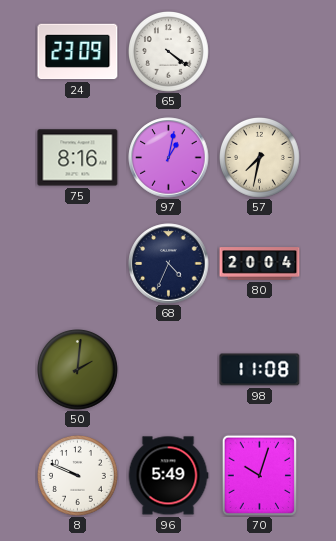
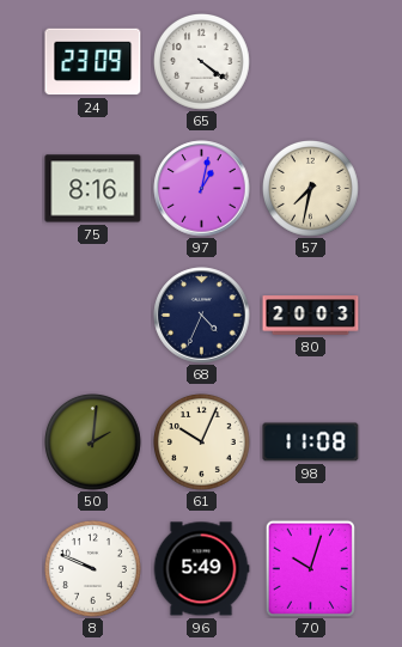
80: 20:04 -> 20:03
61: none -> 10:04
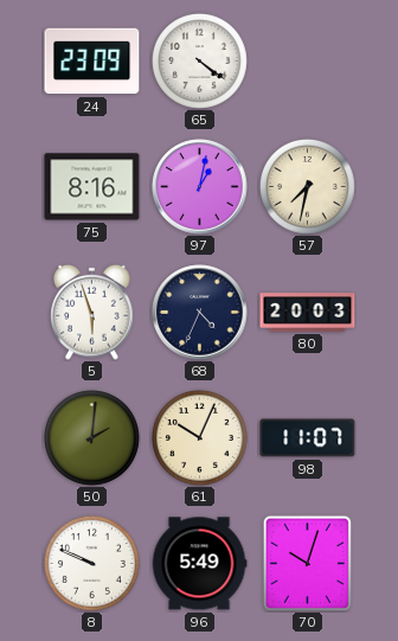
5: none -> 5:57
98: 11:08 -> 11:07
